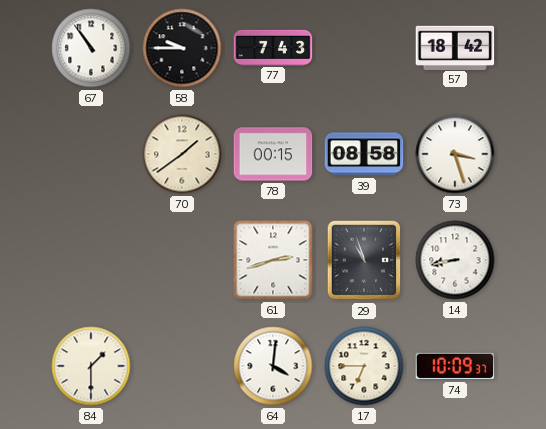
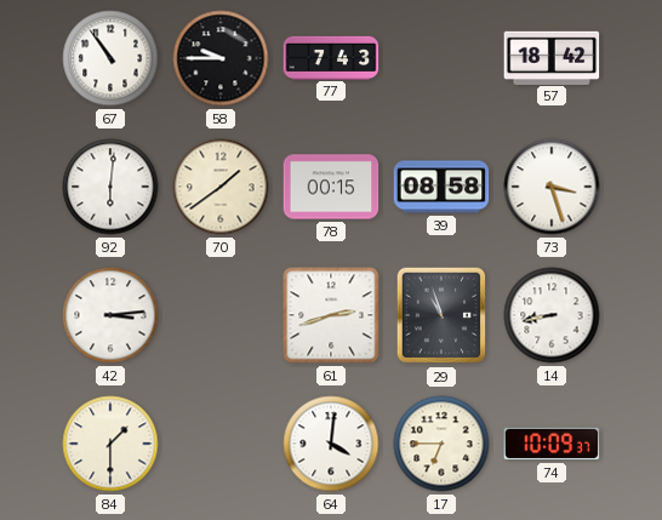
92: none -> 6:01
42: none -> 3:14
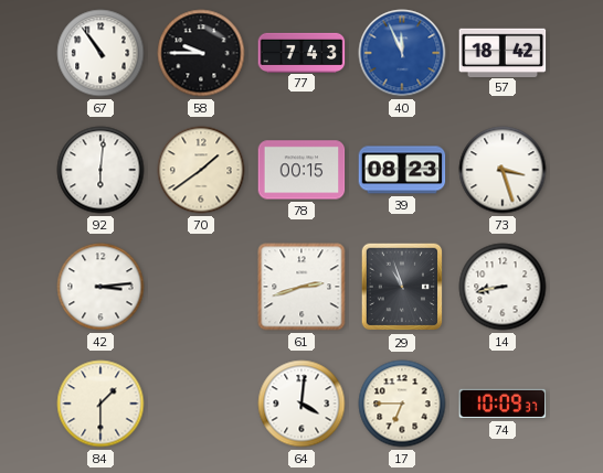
40: none -> 11:56
39: 08:58 -> 08:23
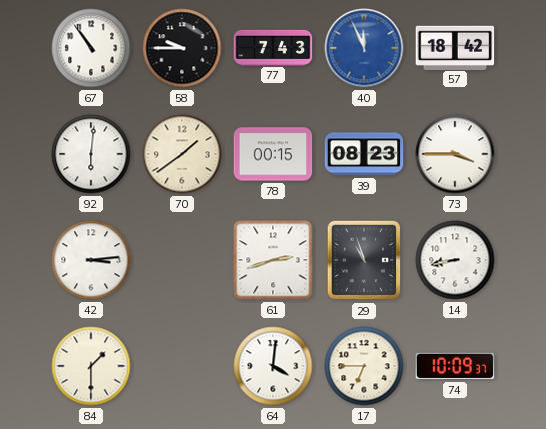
73: 3:27 -> 3:45
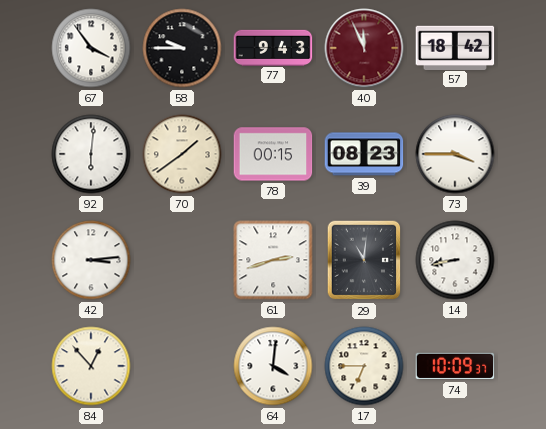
67: 10:54 -> 3:54
77: 7:43 -> 9:43
40 dial: blue -> burgundy
29: 10:57 -> 11:01
84: 1:30 -> 12:53
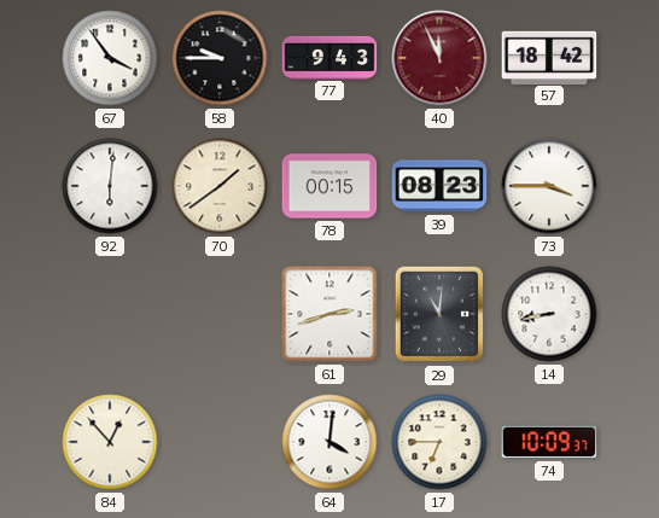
42: 3:14 -> none
